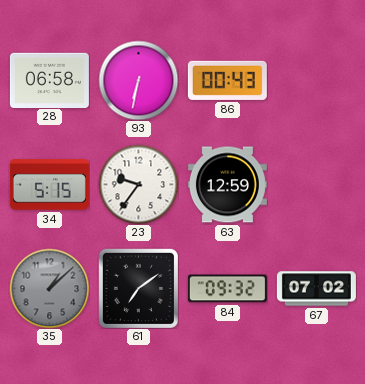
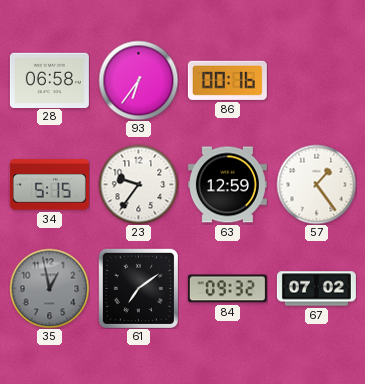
93: 6:32 -> 6:36
86: 00:43 -> 00:16
57: none -> 1:24
35: 1:08 -> 12:58
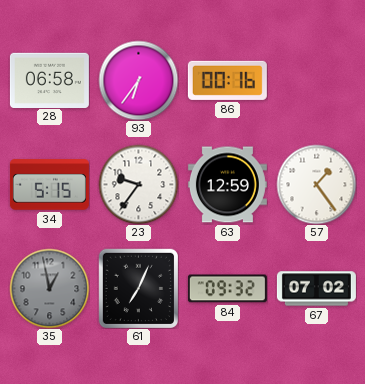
61: 7:09 -> 7:04
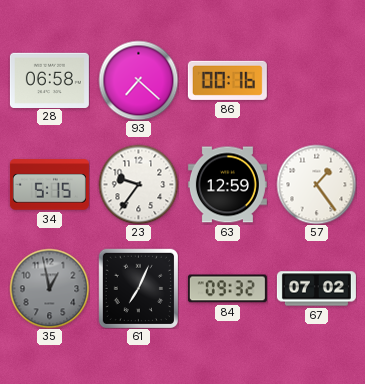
93: 6:36 -> 7:22
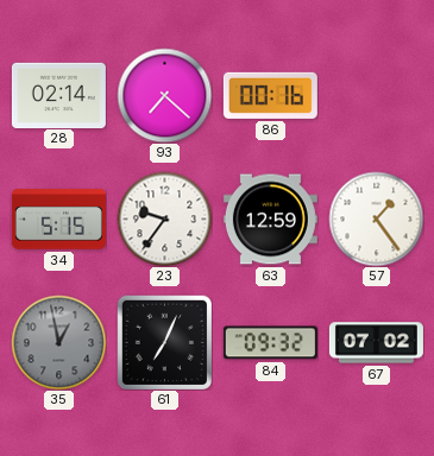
28: 06:58 -> 02:14
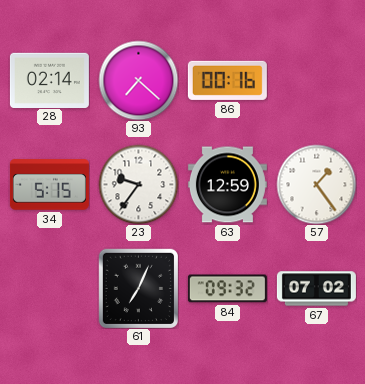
35: 12:58 -> none
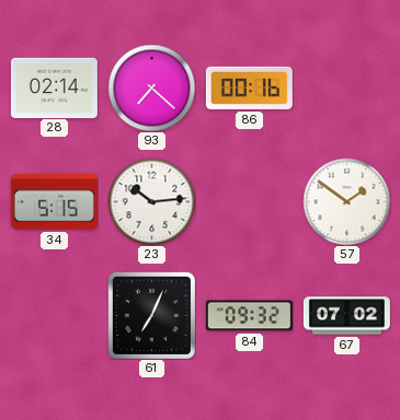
23: 9:36 -> 10:14
63: 12:59 -> none
57: 1:24 -> 1:51
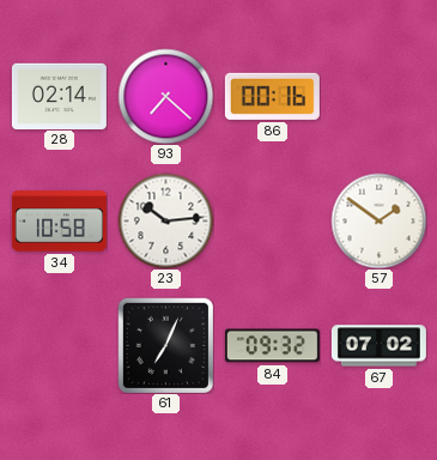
34: 5:15 -> 10:58
